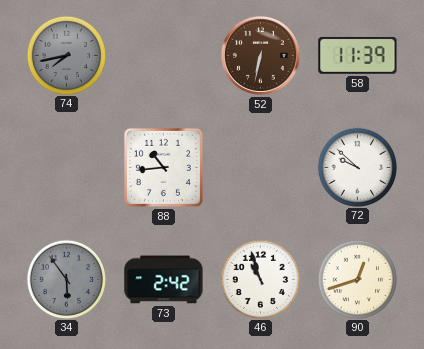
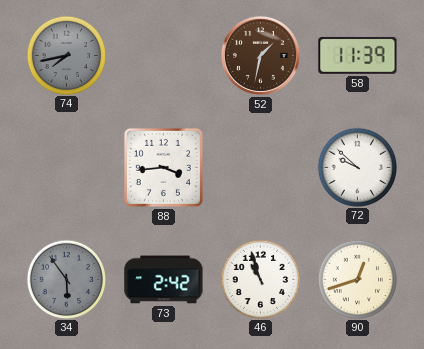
52: 6:32 -> 1:32
88: 10:44 -> 3:44
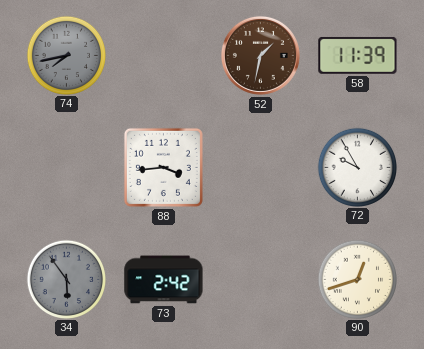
72: 9:52 -> 9:55
46: 10:57 -> none
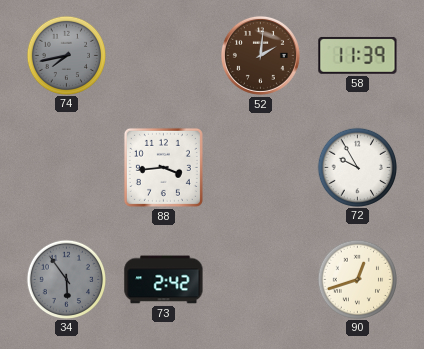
52: 1:32 -> 2:01
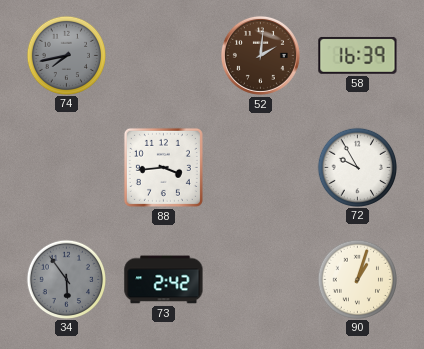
58: 11:39 -> 16:39
90: 12:42 -> 1:03
